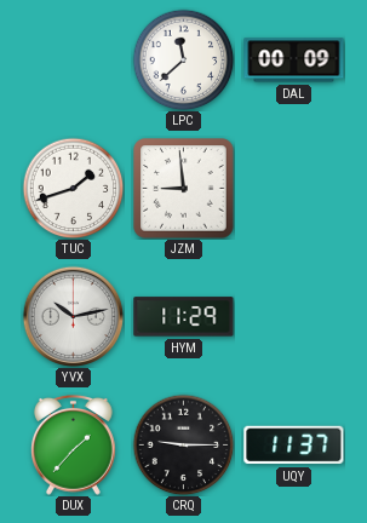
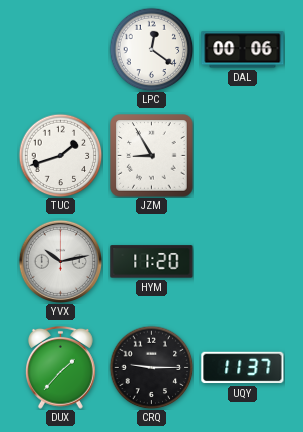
LPC: 11:38 -> 12:21
DAL: 00:09 -> 00:06
JZM: 8:59 -> 8:55
HYM: 11:29 -> 11:20
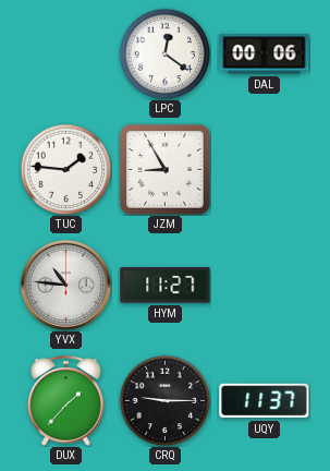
TUC: 1:42 -> 1:46
YVX: 10:13 -> 10:46
HYM: 11:20 -> 11:27
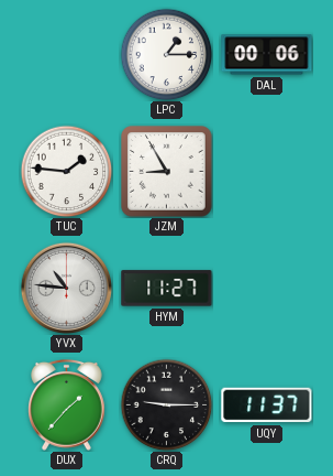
LPC: 12:21 -> 1:15
